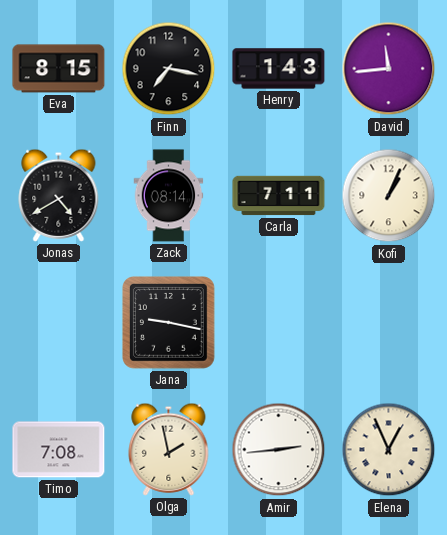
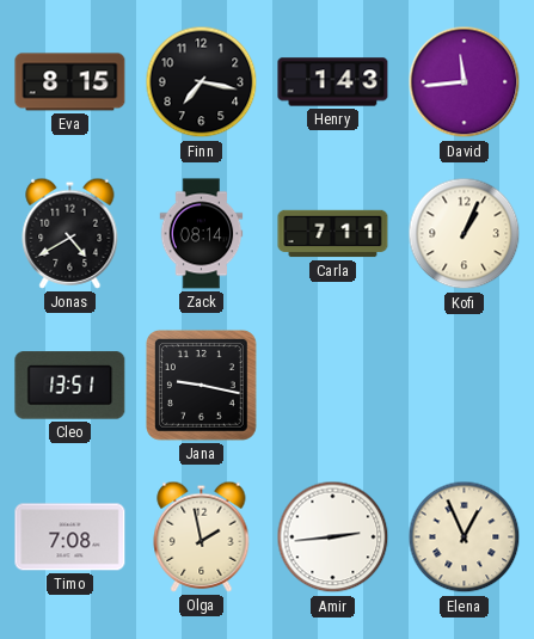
Cleo: none -> 13:51
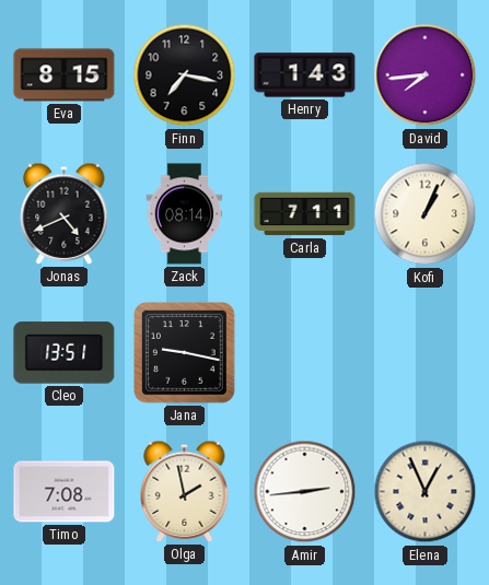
David: 11:44 -> 7:44
Jonas: 4:40 -> 4:41
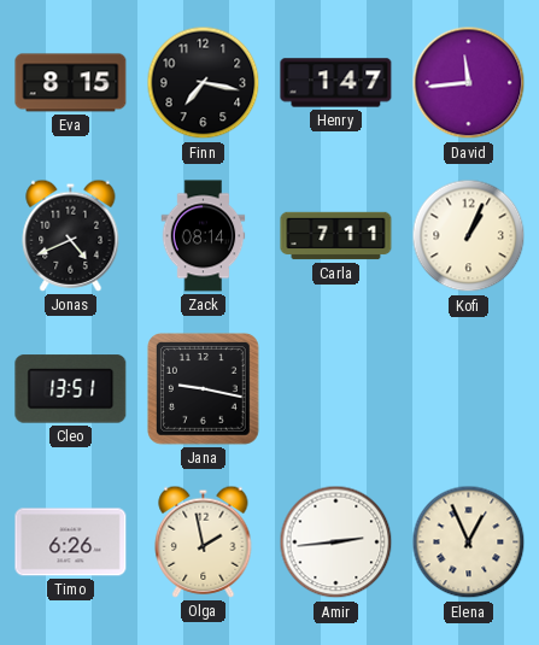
Henry: 1:43 -> 1:47
David: 7:44 -> 11:44
Timo: 7:08 -> 6:26
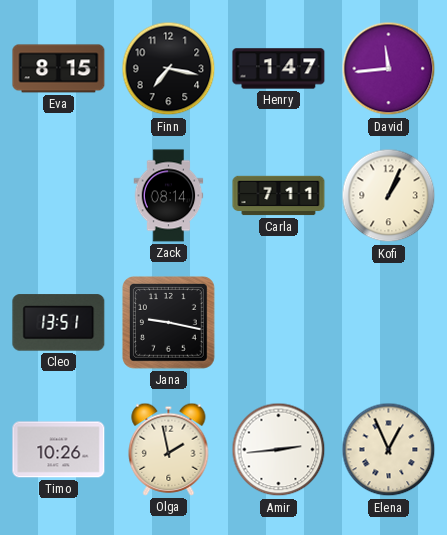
Jonas: 4:41 -> none
Timo: 6:26 -> 10:26
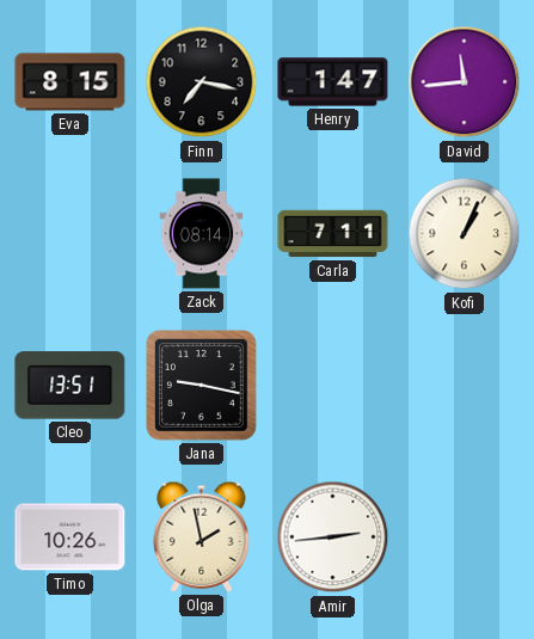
Elena: 12:56 -> none
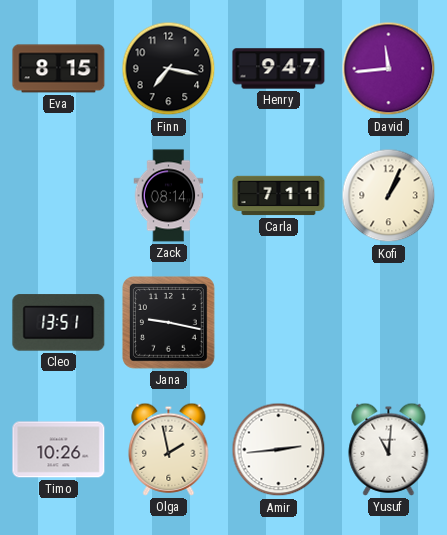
Henry: 1:47 -> 9:47
Yusuf: none -> 11:01
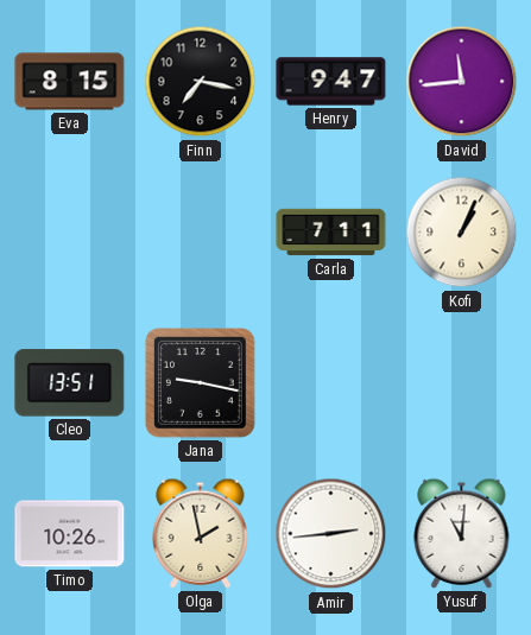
Zack: 08:14 -> none
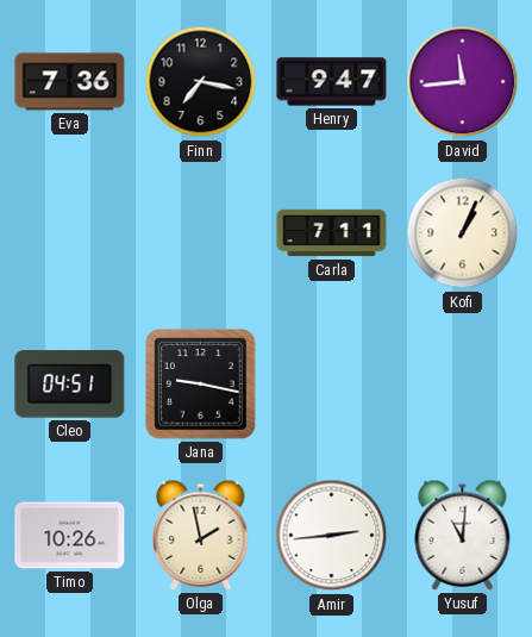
Eva: 8:15 -> 7:36
Cleo: 13:51 -> 04:51
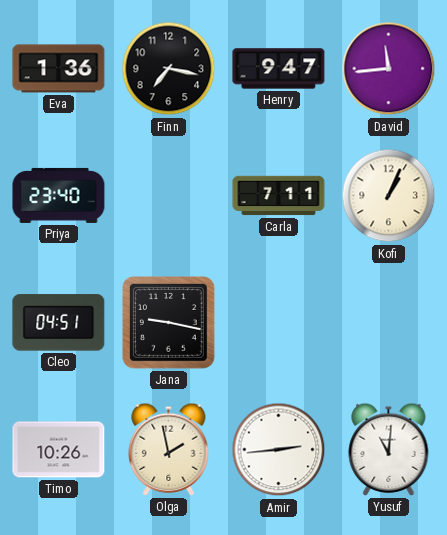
Eva: 7:36 -> 1:36
Priya: none -> 23:40
